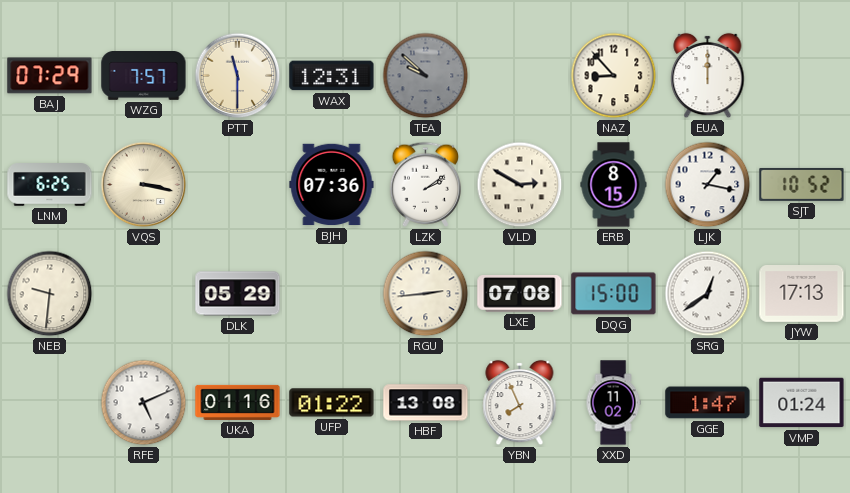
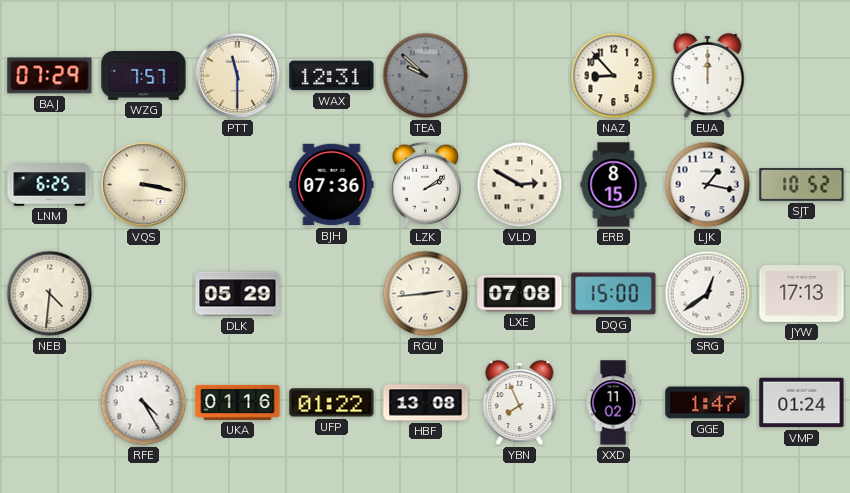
NEB: 9:31 -> 4:31
RFE: 5:11 -> 4:25
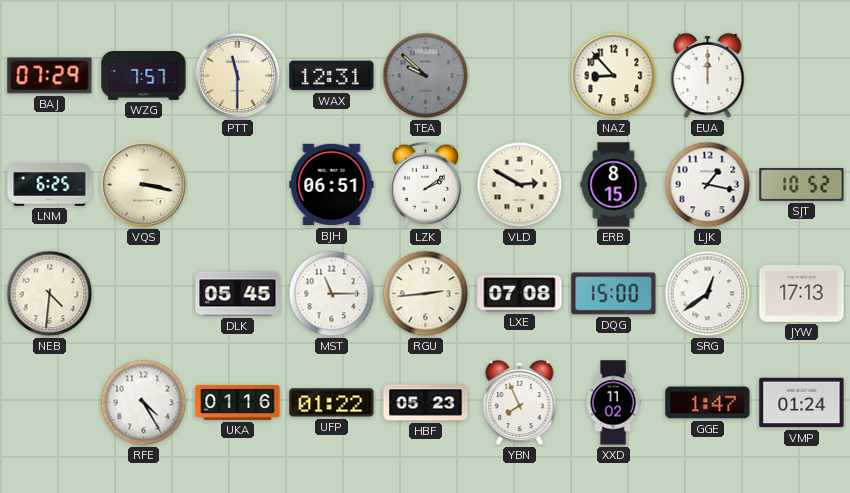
BJH: 07:36 -> 06:51
DLK: 05:29 -> 05:45
MST: none -> 11:15
HBF: 13:08 -> 05:23
